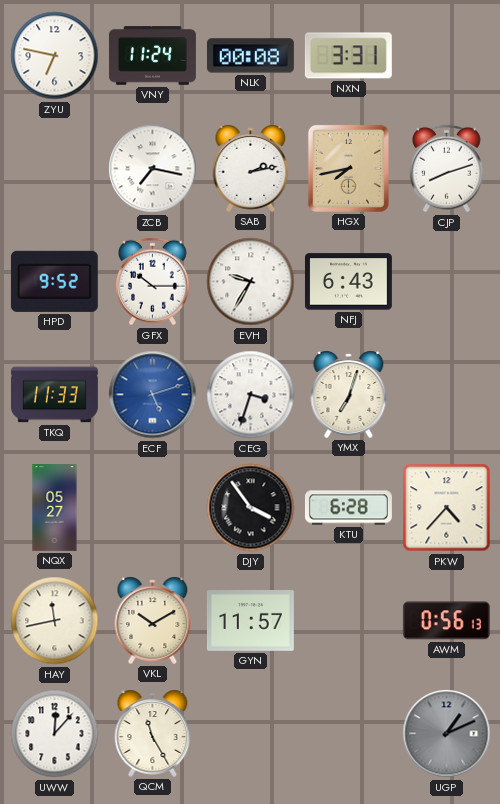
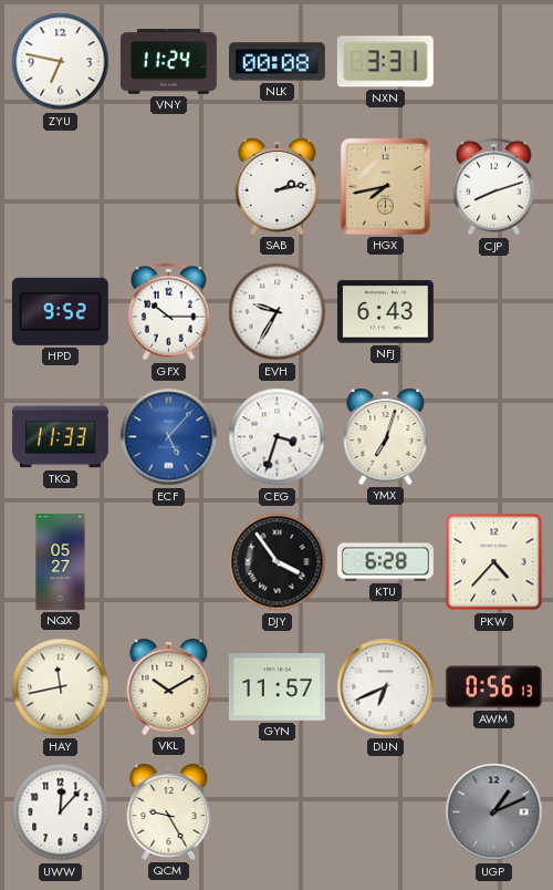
ZCB: 7:17 -> none
ECF: 5:12 -> 5:07
DUN: none -> 6:41
QCM: 11:25 -> 9:25
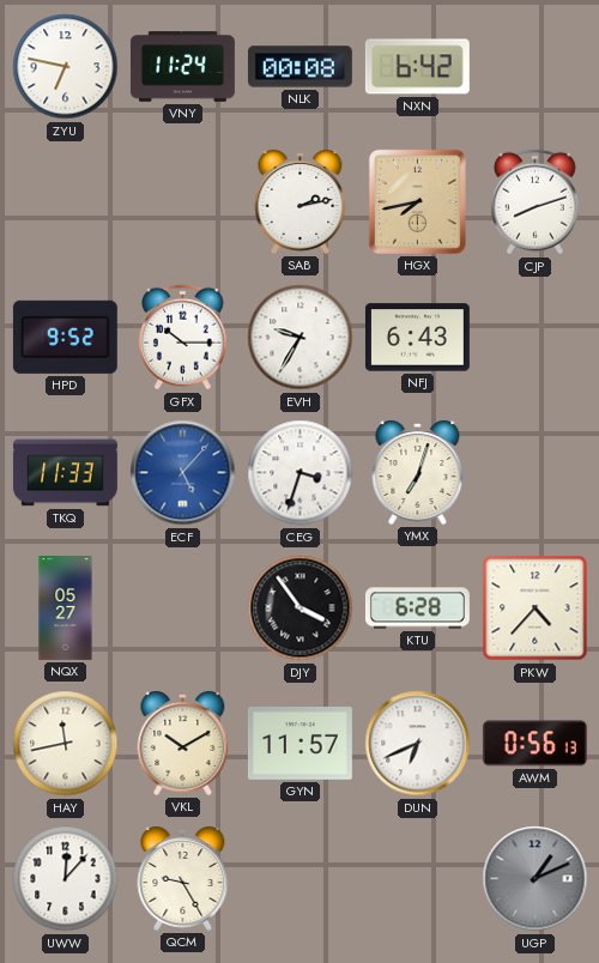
NXN: 3:31 -> 6:42
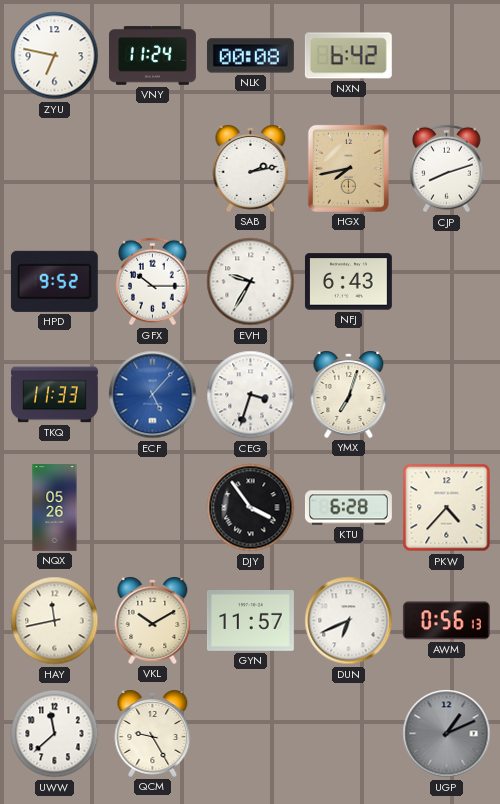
NQX: 05:27 -> 05:26
UWW: 12:07 -> 11:38
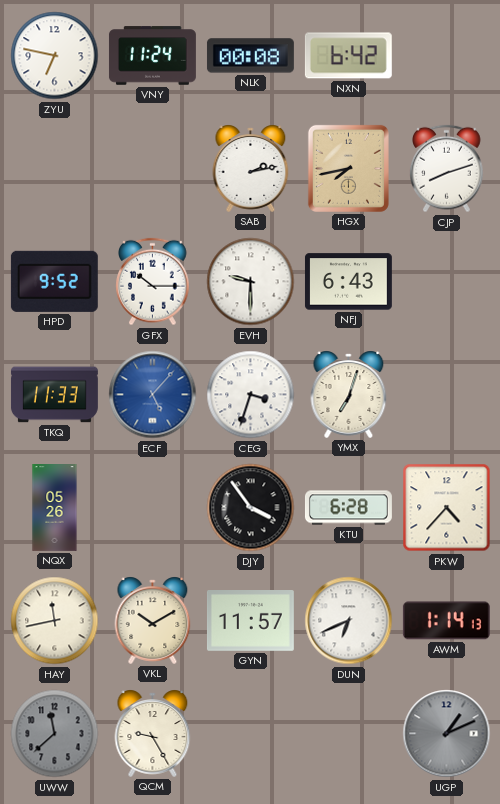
EVH: 9:35 -> 9:30
AWM: 0:56 -> 1:14
UWW dial: white -> grey
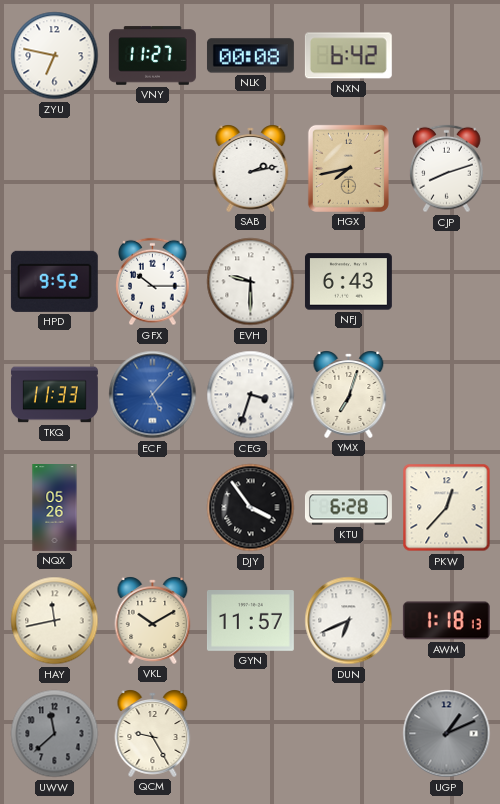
VNY: 11:24 -> 11:27
PKW: 4:37 -> 12:37
AWM: 1:14 -> 1:18
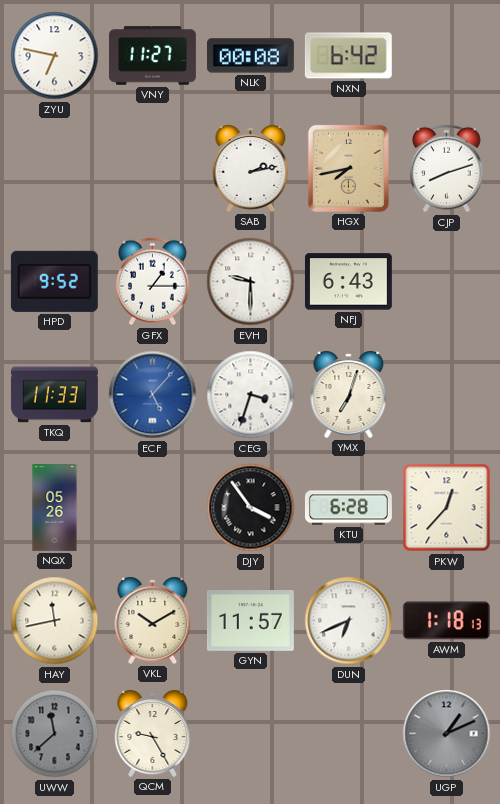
GFX: 10:15 -> 1:15
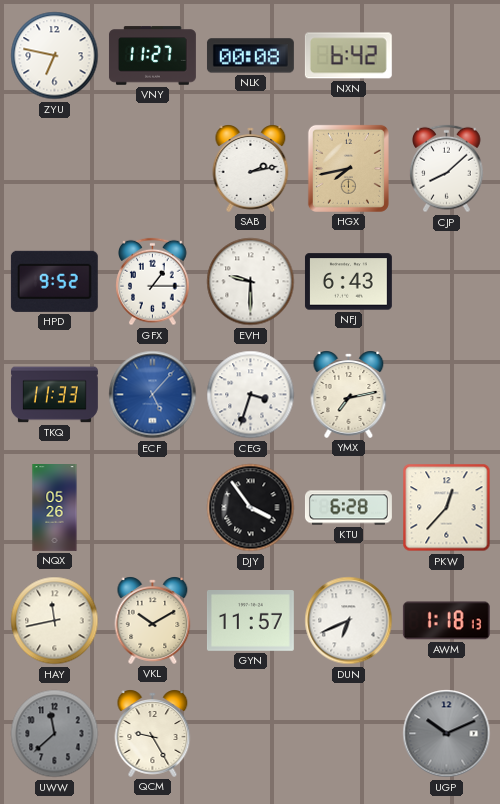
CJP: 8:12 -> 8:08
YMX: 7:03 -> 7:13
UGP: 1:11 -> 10:11
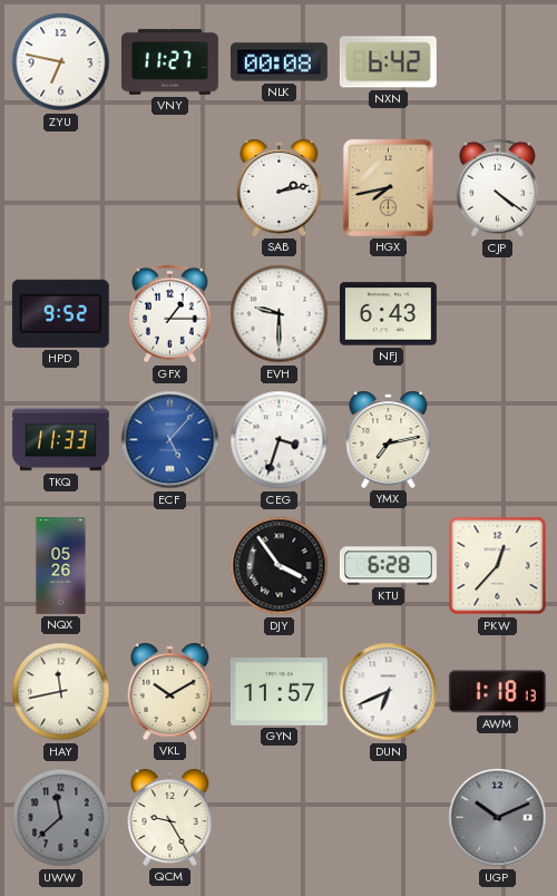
CJP: 8:08 -> 4:21
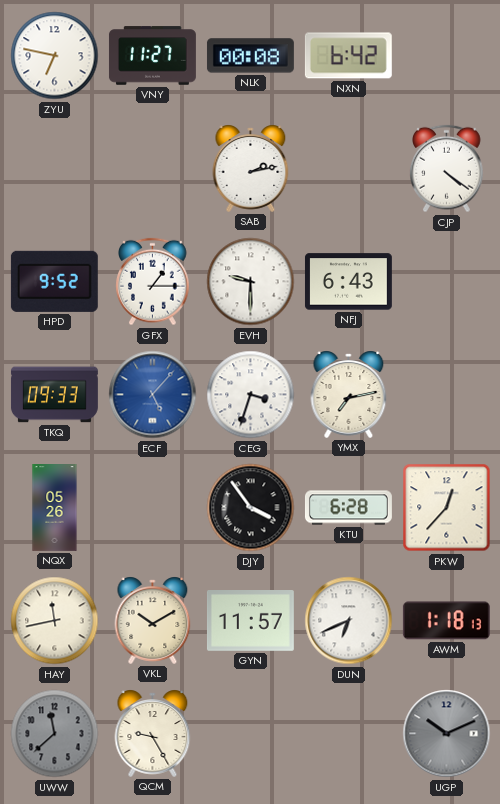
HGX: 7:43 -> none
TKQ: 11:33 -> 09:33
